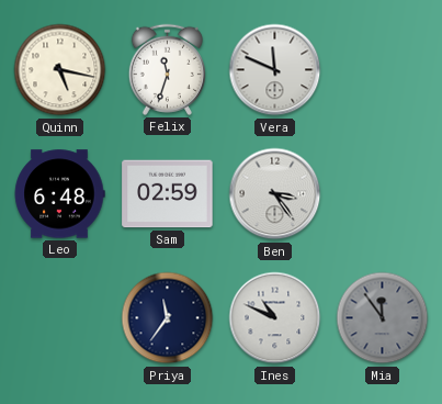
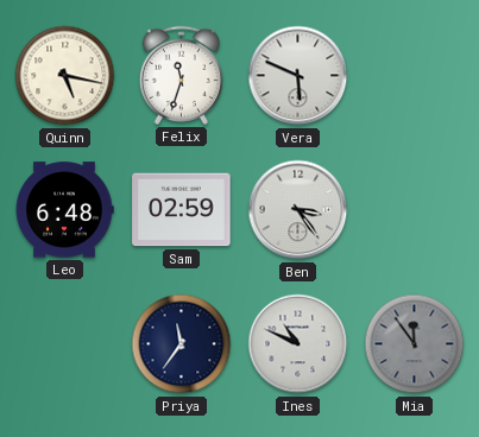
Vera: 11:49 -> 5:49
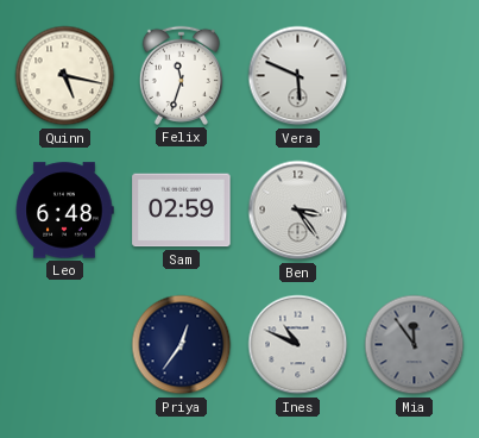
Priya: 11:36 -> 12:36
